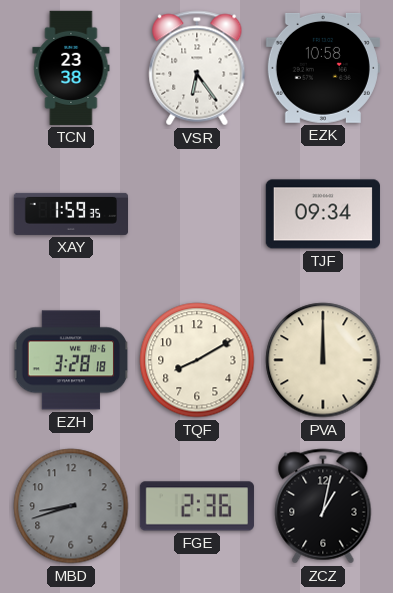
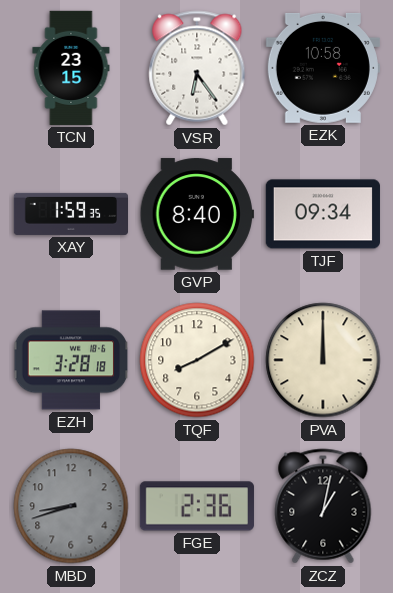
TCN: 23:38 -> 23:15
GVP: none -> 8:40
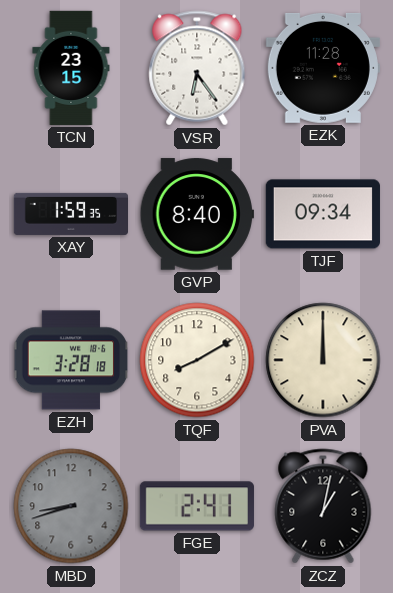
EZK: 10:58 -> 11:28
FGE: 2:36 -> 2:41
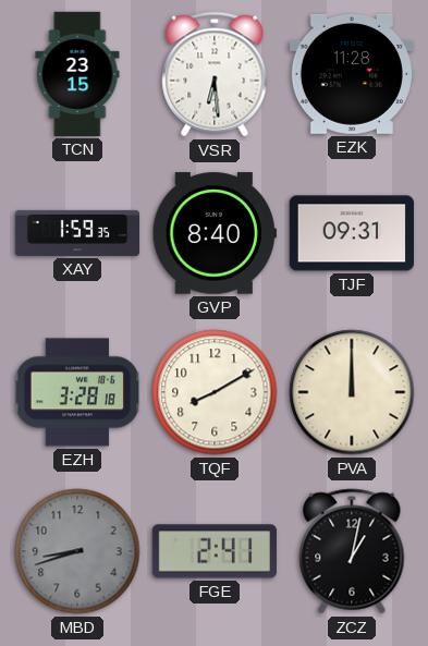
VSR: 6:24 -> 6:29
TJF: 09:34 -> 09:31
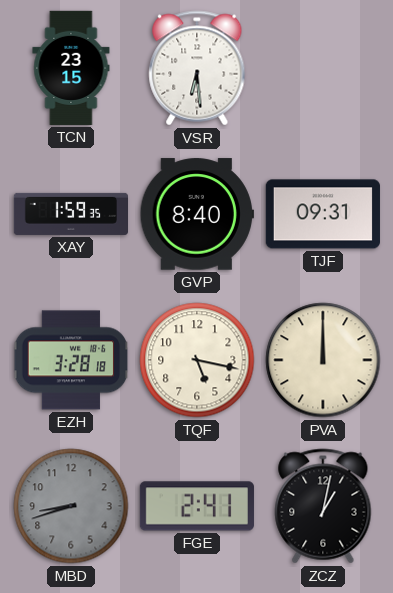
EZK: 11:28 -> none
TQF: 8:10 -> 5:17
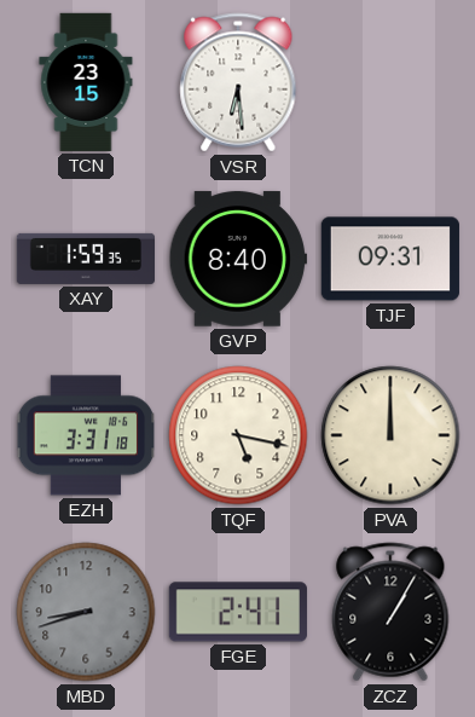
EZH: 3:28 -> 3:31
ZCZ: 1:02 -> 1:05
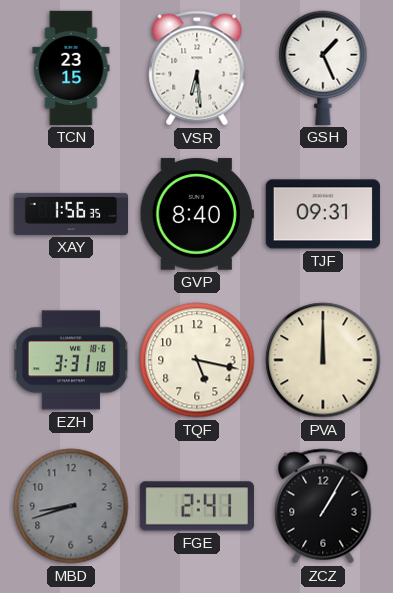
GSH: none -> 1:26
XAY: 1:59 -> 1:56
